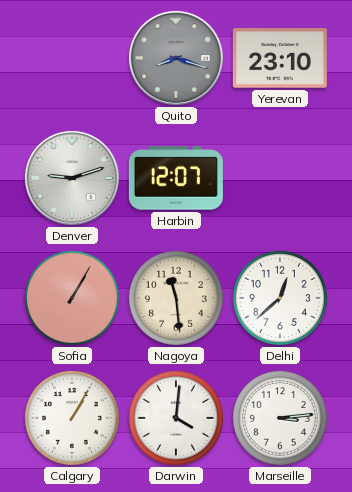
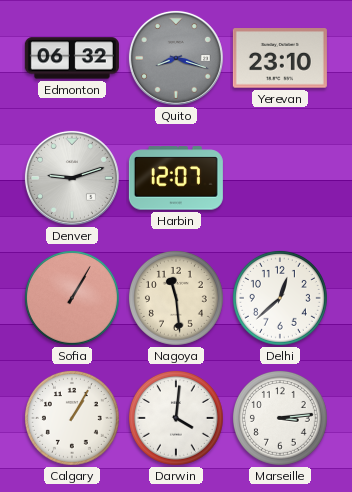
Edmonton: none -> 06:32
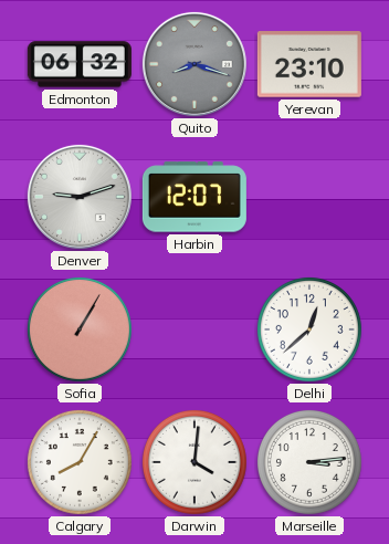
Nagoya: 11:29 -> none
Calgary: 1:05 -> 8:05
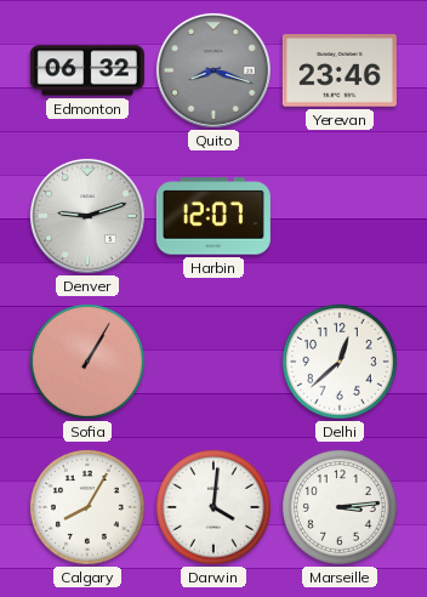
Yerevan: 23:10 -> 23:46
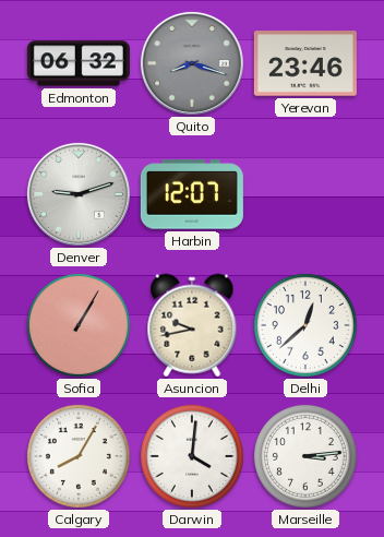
Asuncion: none -> 9:43
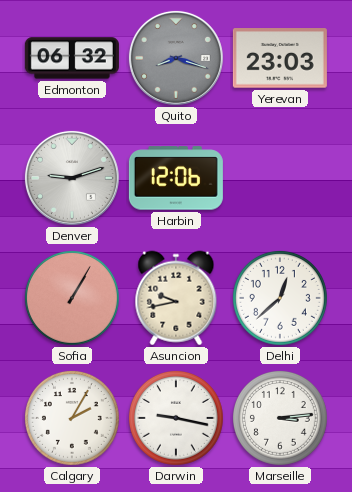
Yerevan: 23:46 -> 23:03
Harbin: 12:07 -> 12:06
Calgary: 8:05 -> 2:05
Darwin: 4:01 -> 9:17
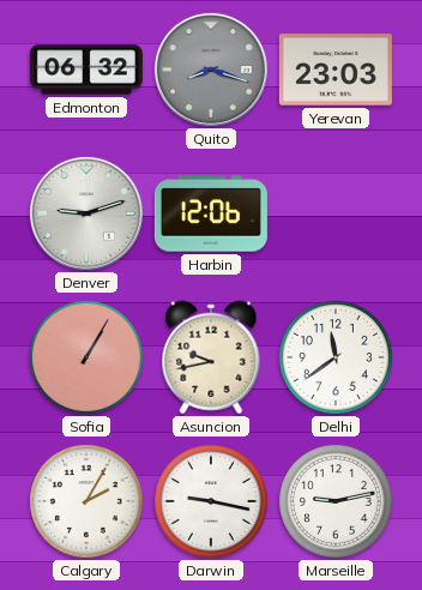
Delhi: 12:38 -> 11:39
Marseille: 3:14 -> 9:13
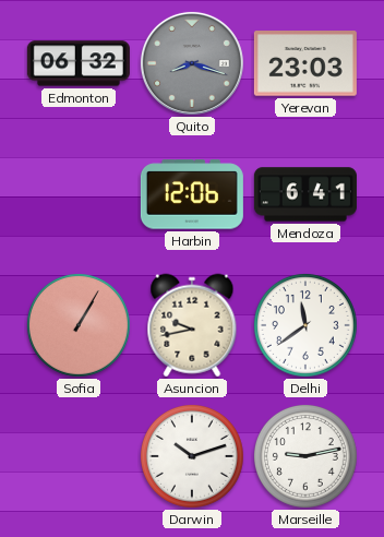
Denver: 9:12 -> none
Mendoza: none -> 6:41
Calgary: 2:05 -> none
Darwin: 9:17 -> 10:12
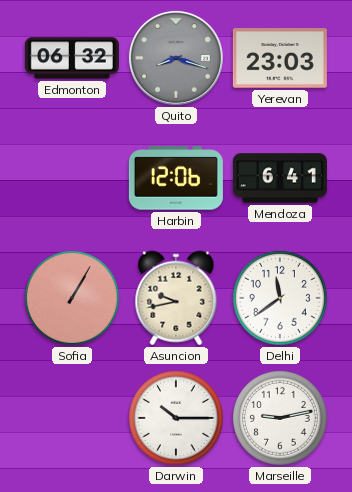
Darwin: 10:12 -> 10:15
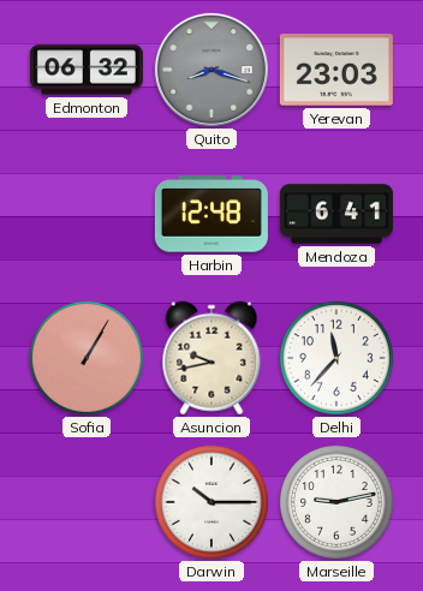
Harbin: 12:06 -> 12:48
Delhi: 11:39 -> 11:37
